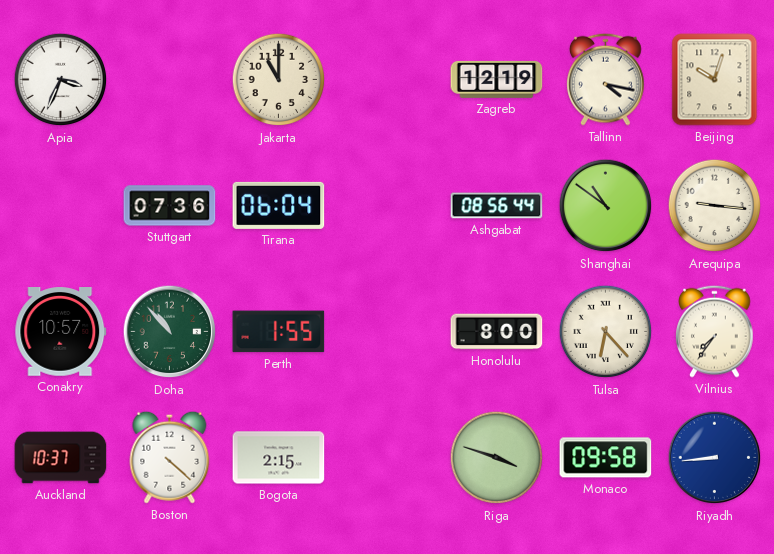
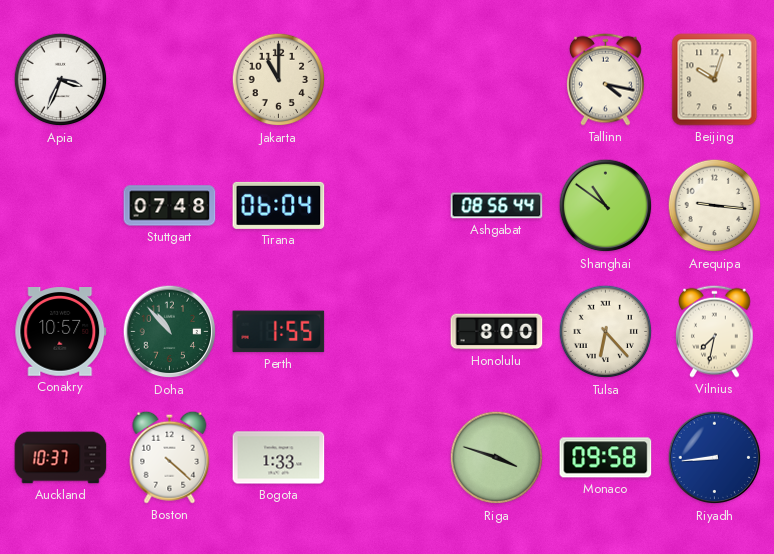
Zagreb: 12:19 -> none
Stuttgart: 07:36 -> 07:48
Vilnius: 7:36 -> 7:32
Bogota: 2:15 -> 1:33
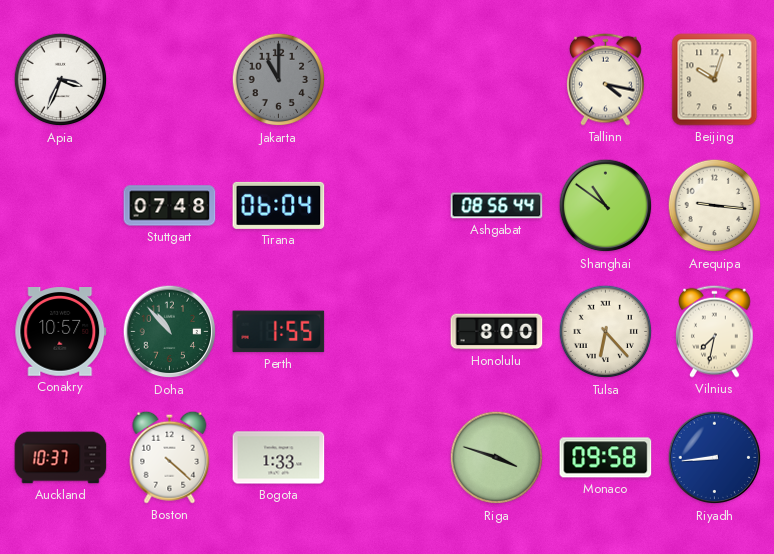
Jakarta dial: cream -> grey
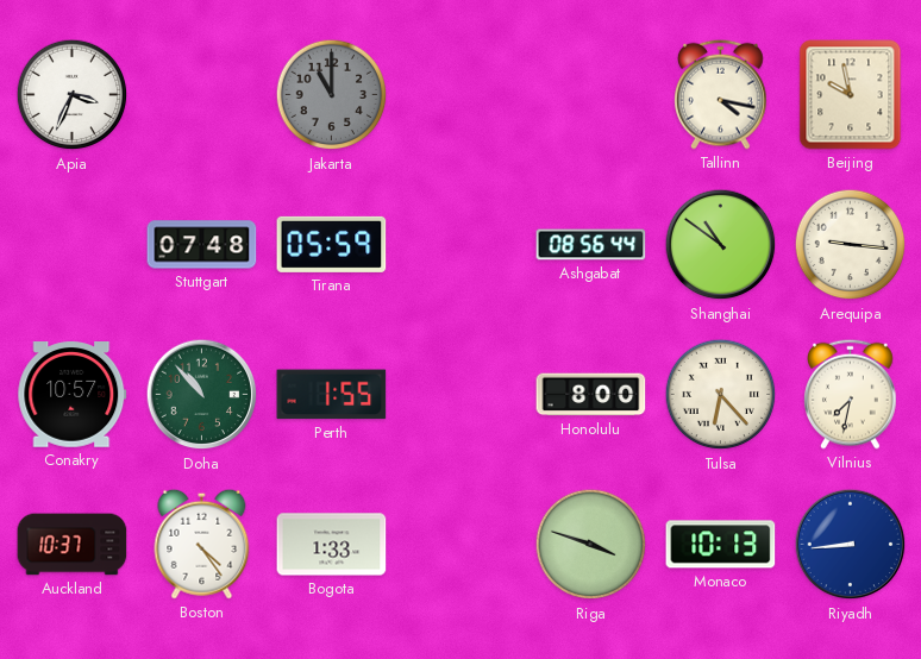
Beijing: 10:03 -> 9:58
Tirana: 06:04 -> 05:59
Boston: 4:22 -> 4:24
Monaco: 09:58 -> 10:13
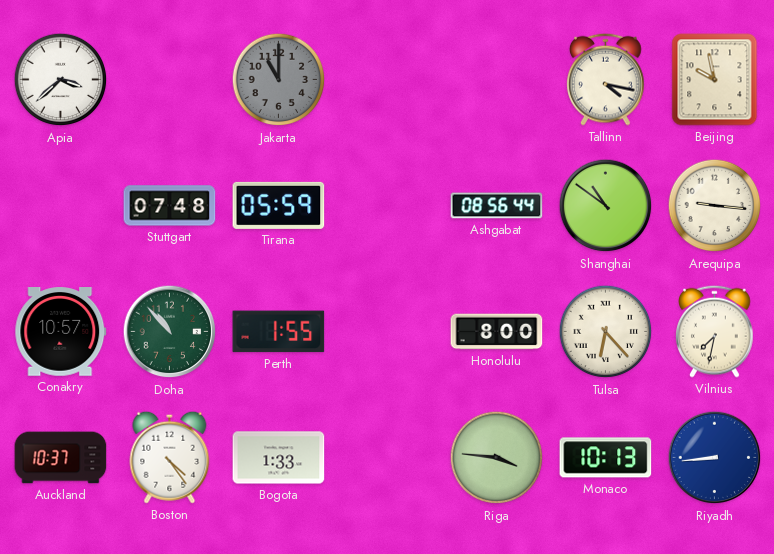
Apia: 3:34 -> 3:38
Riga: 3:48 -> 3:46
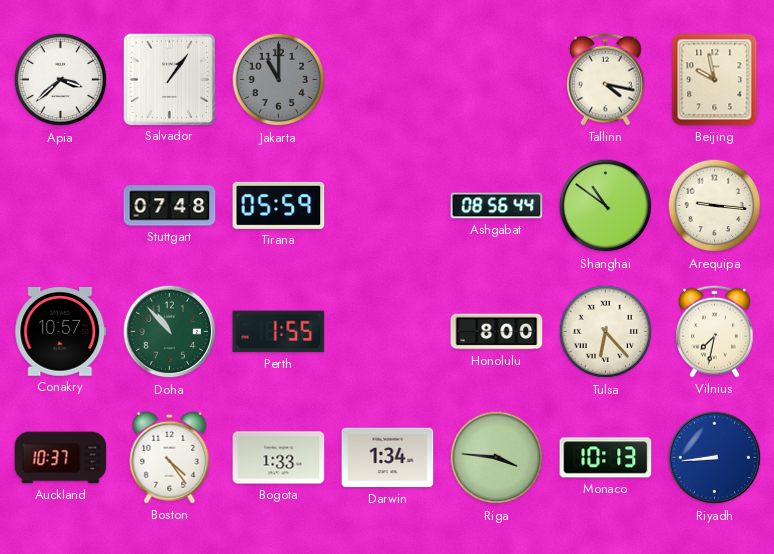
Salvador: none -> 1:06
Darwin: none -> 1:34
